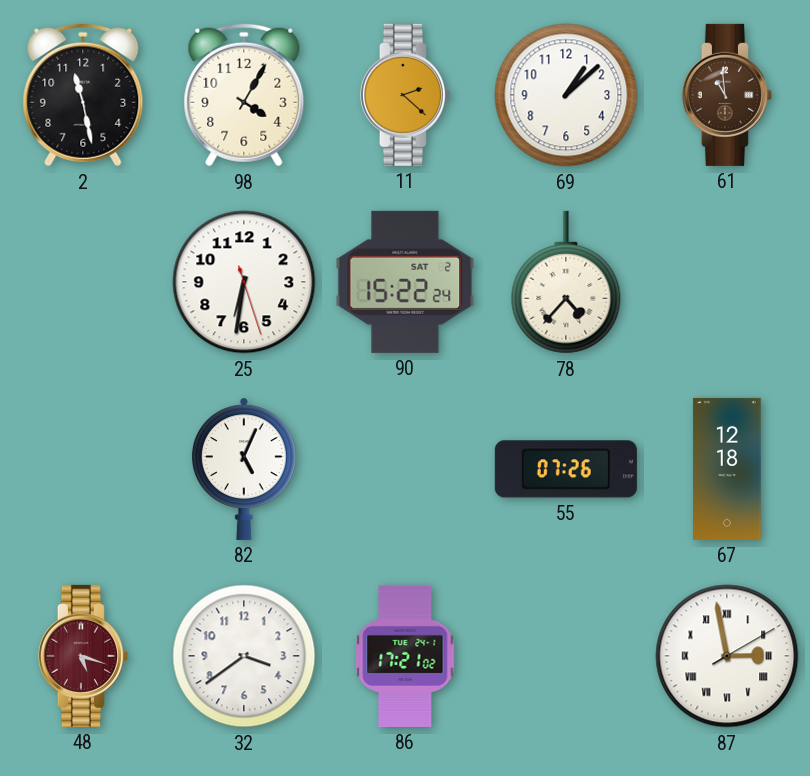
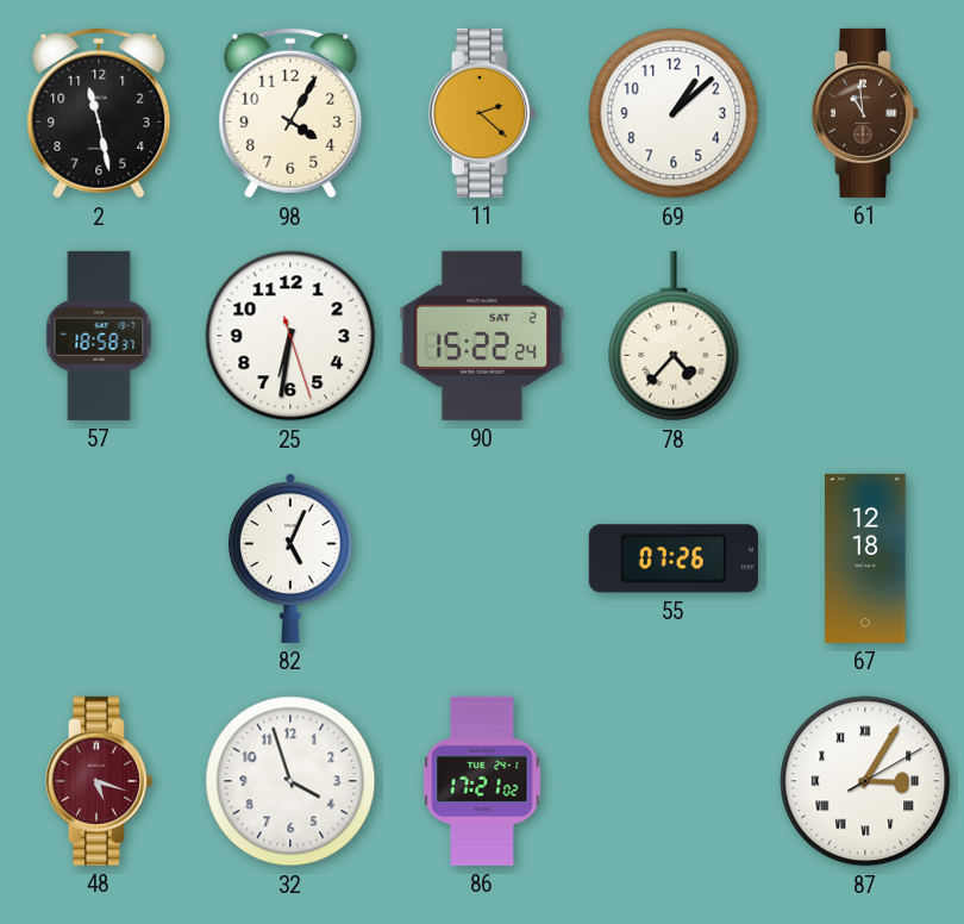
57: none -> 18:58
32: 3:39 -> 3:57
87: 2:58 -> 3:05
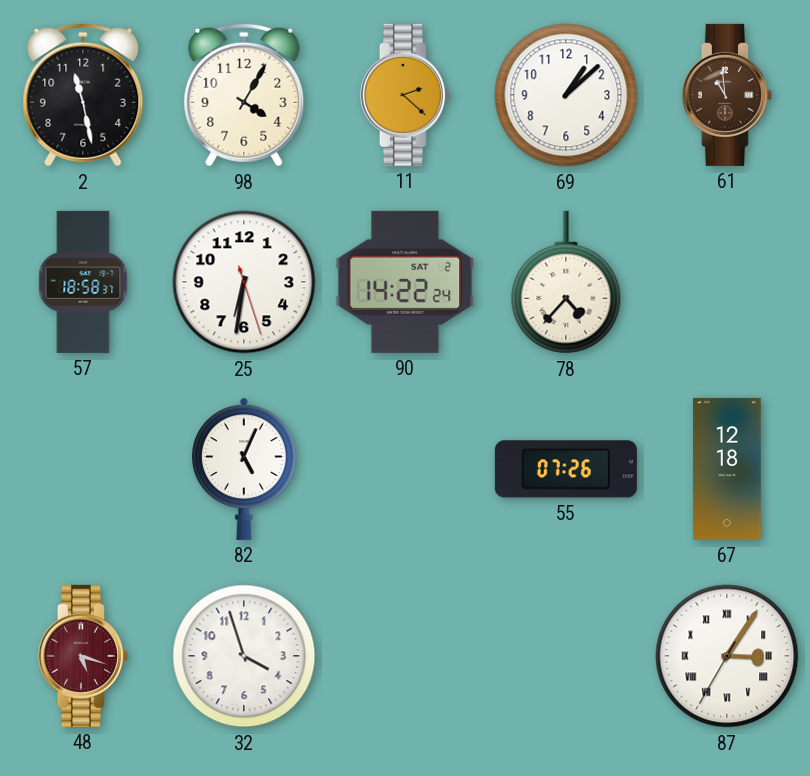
90: 15:22 -> 14:22
86: 17:21 -> none
87: 3:05:10 -> 3:05:35
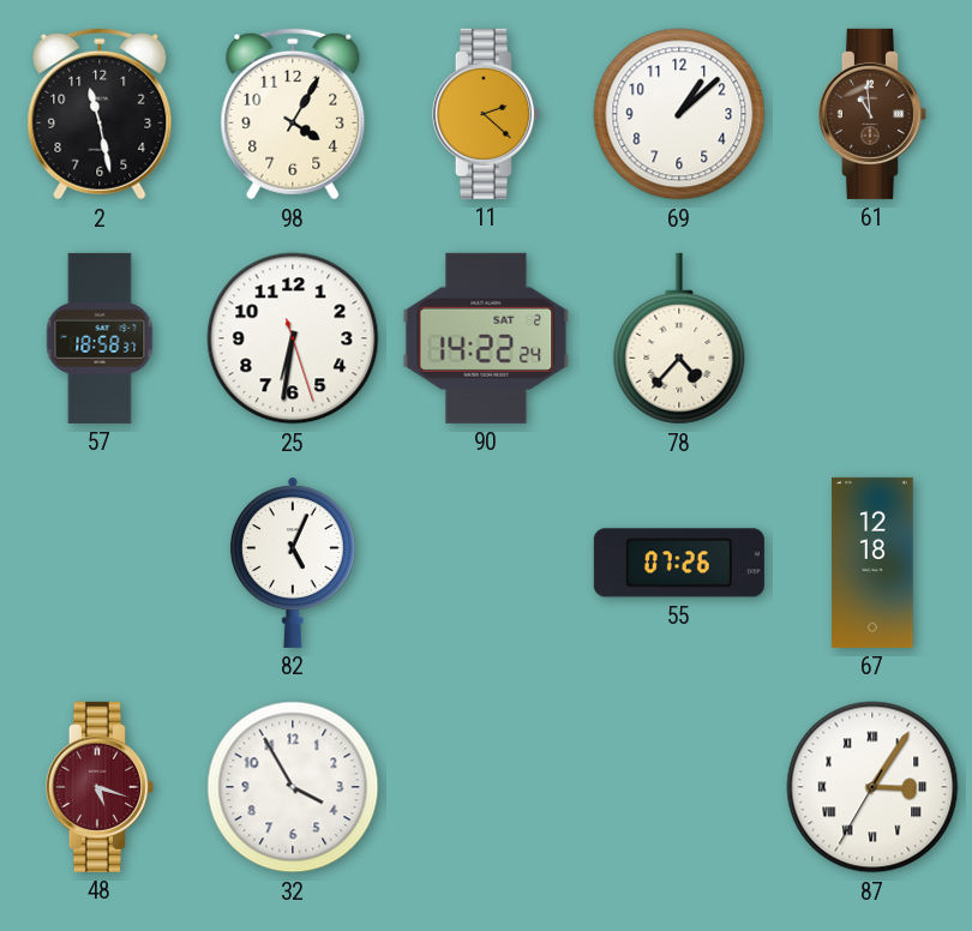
32: 3:57 -> 3:55
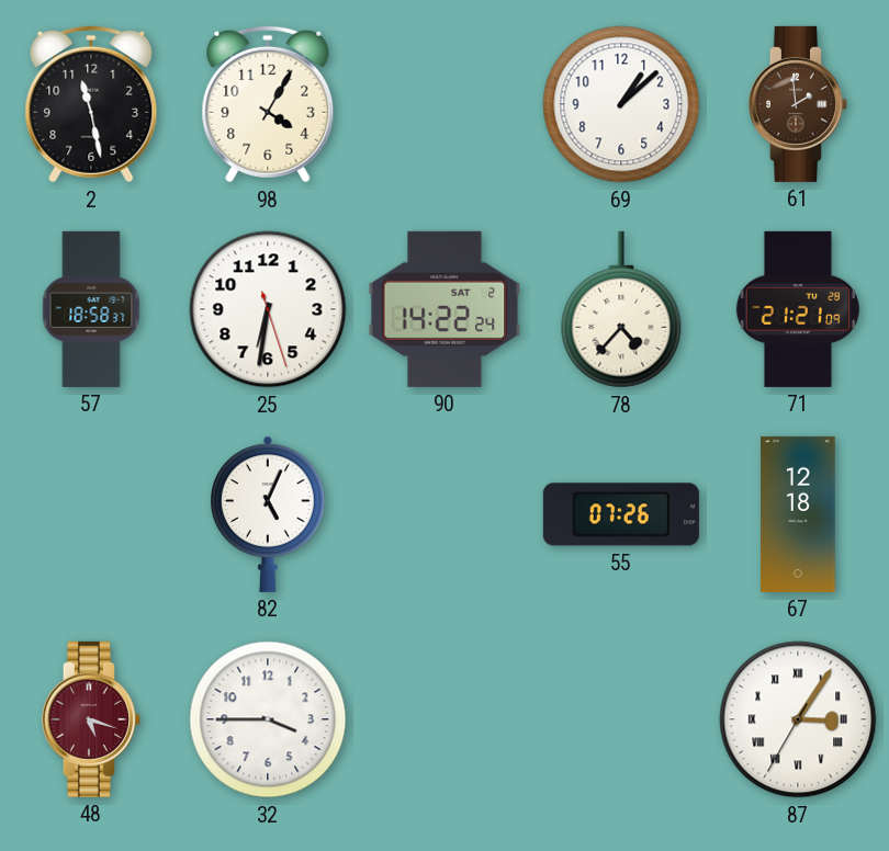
11: 2:22 -> none
61: 10:59 -> 1:59
71: none -> 21:21
32: 3:55 -> 3:45
